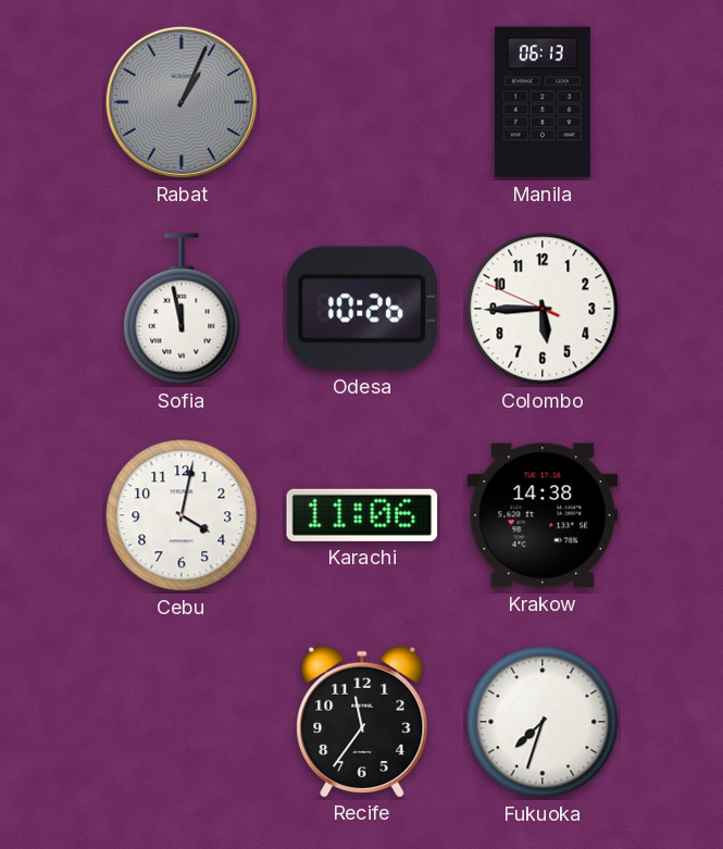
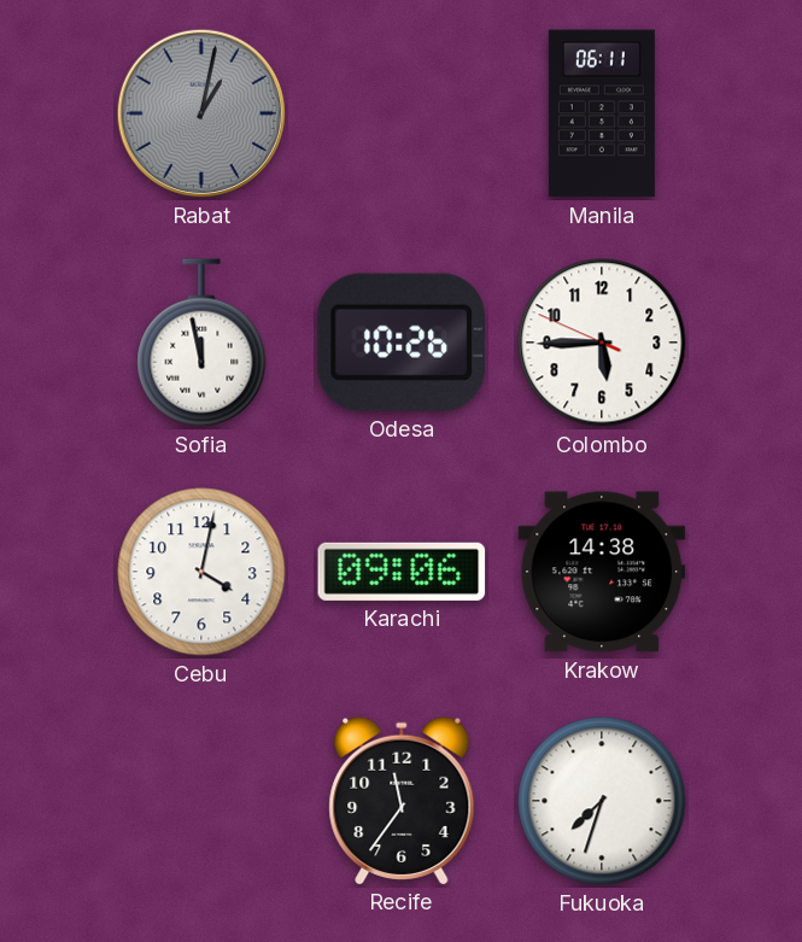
Rabat: 1:04 -> 1:02
Manila: 06:13 -> 06:11
Karachi: 11:06 -> 09:06
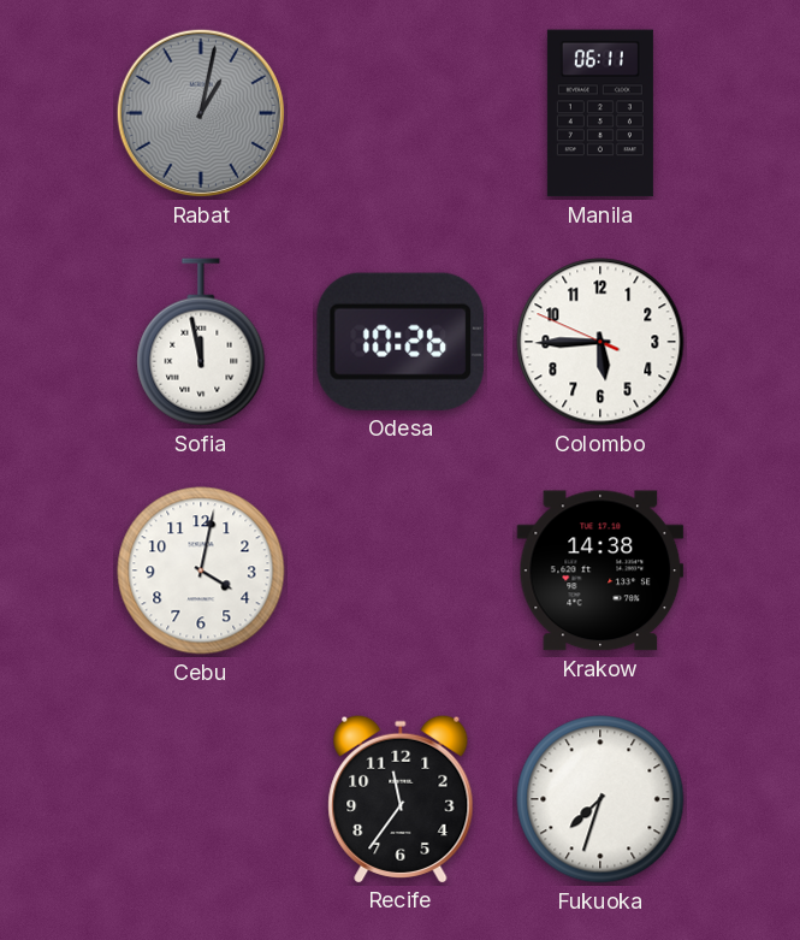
Karachi: 09:06 -> none
